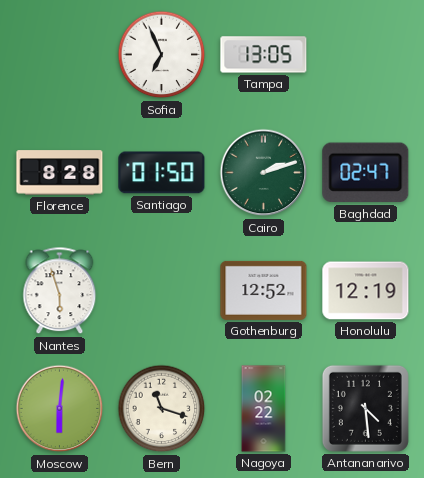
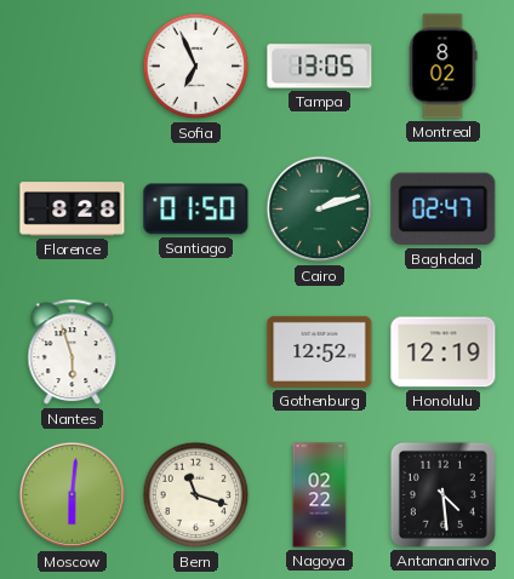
Montreal: none -> 8:02
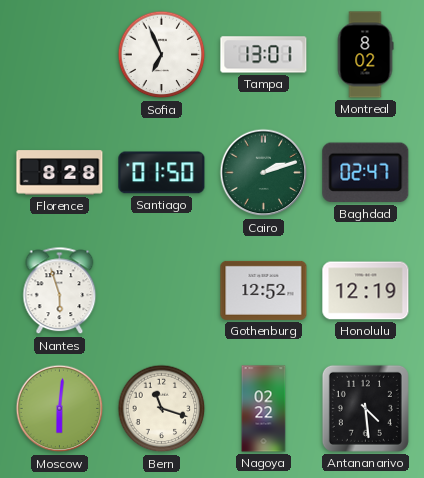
Tampa: 13:05 -> 13:01
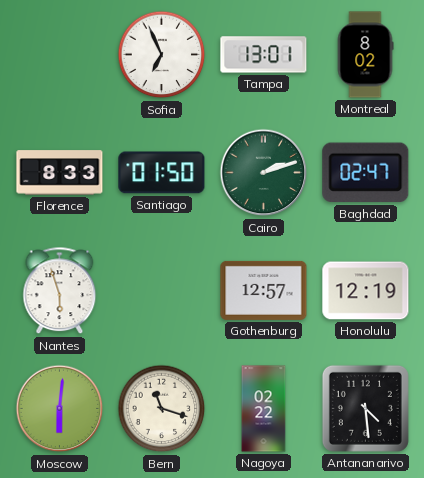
Florence: 8:28 -> 8:33
Gothenburg: 12:52 -> 12:57
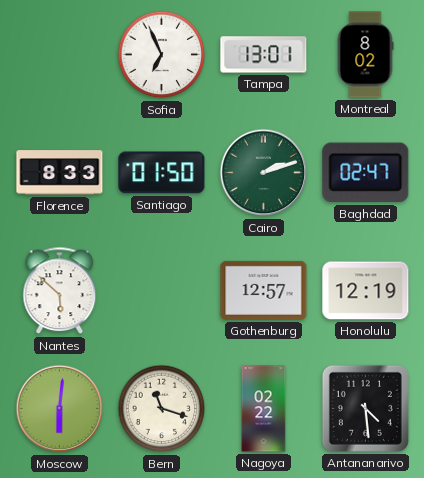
Nantes: 5:57 -> 5:52
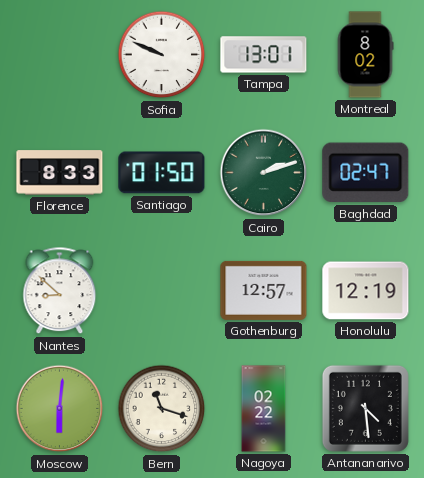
Sofia: 6:56 -> 9:49
Nantes: 5:52 -> 8:52
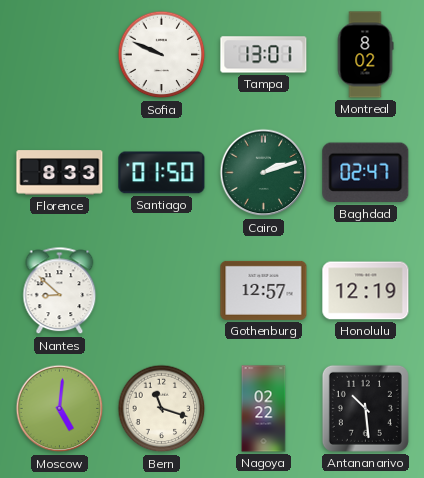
Moscow: 6:01 -> 5:01
Antananarivo: 4:29 -> 10:29
